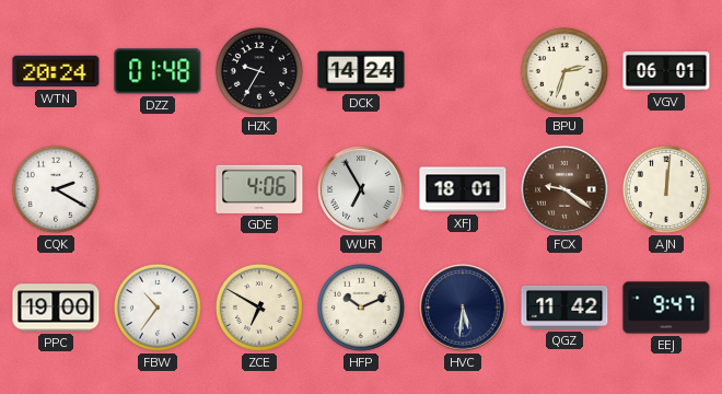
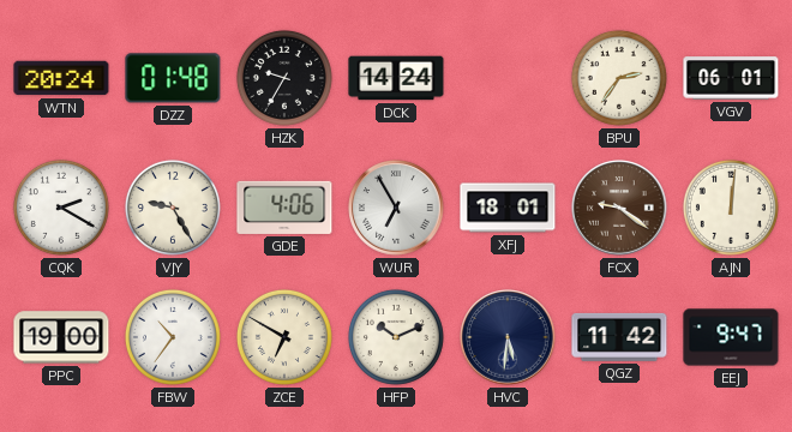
BPU: 2:33 -> 2:36
VJY: none -> 9:25
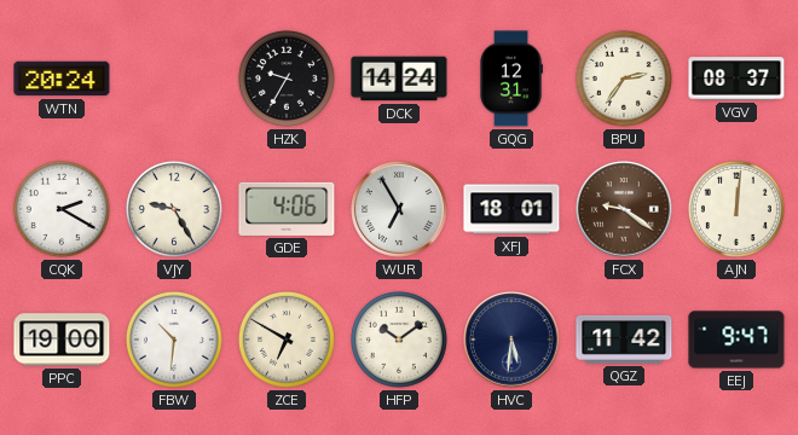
DZZ: 01:48 -> none
GQG: none -> 12:31
VGV: 06:01 -> 08:37
FBW: 10:36 -> 10:31
HFP: 10:11 -> 10:09
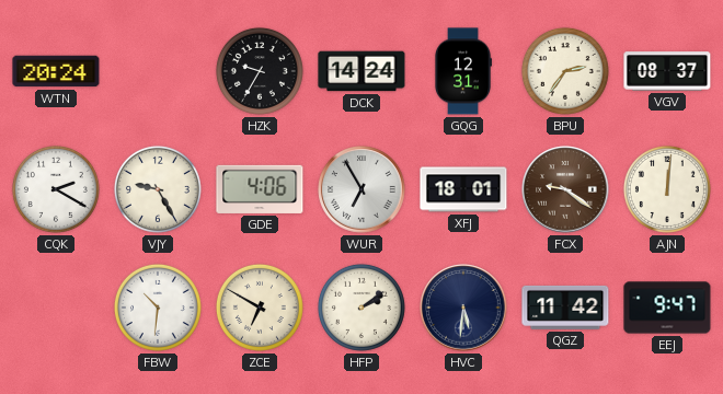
PPC: 19:00 -> none
HFP: 10:09 -> 2:09
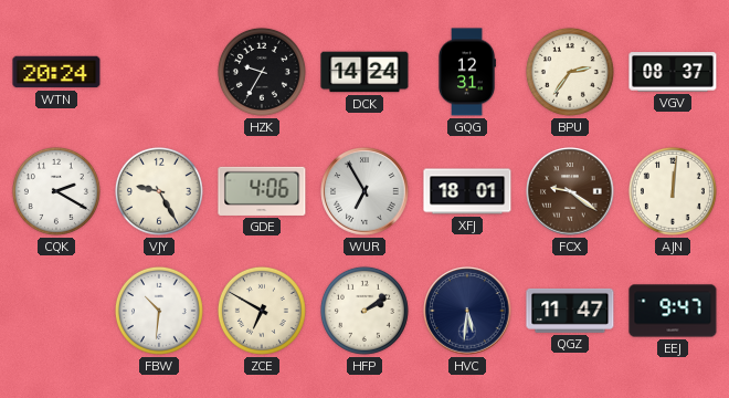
QGZ: 11:42 -> 11:47
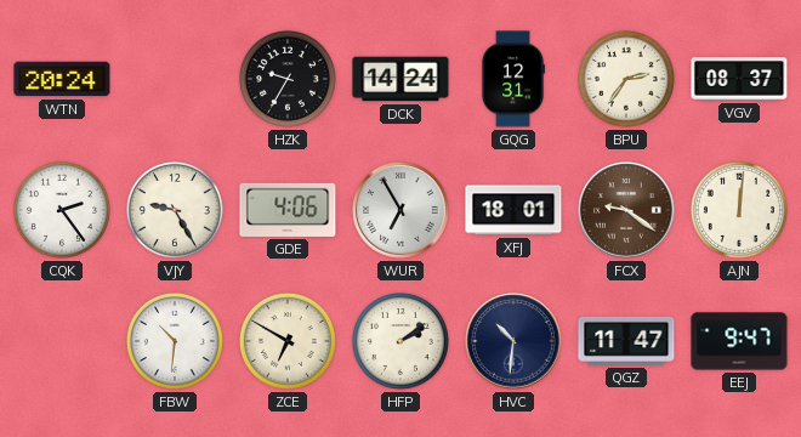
CQK: 2:20 -> 2:24
HVC: 5:31 -> 10:31
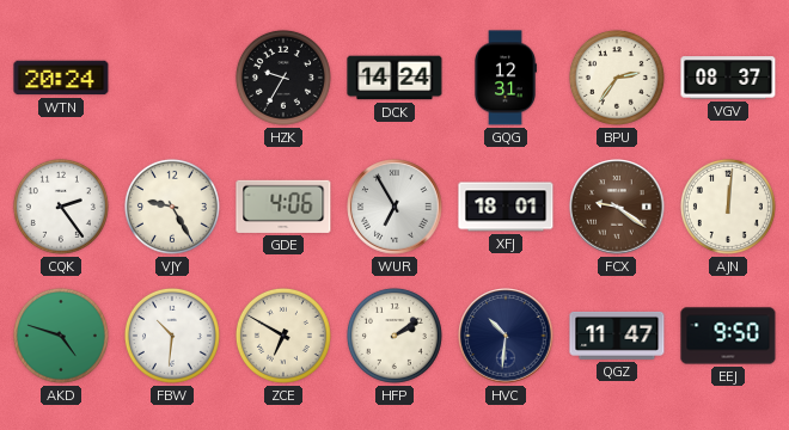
AKD: none -> 4:48
EEJ: 9:47 -> 9:50
